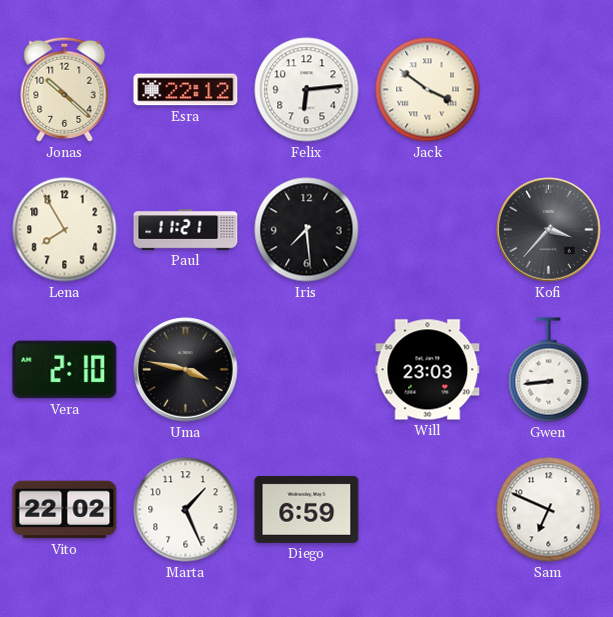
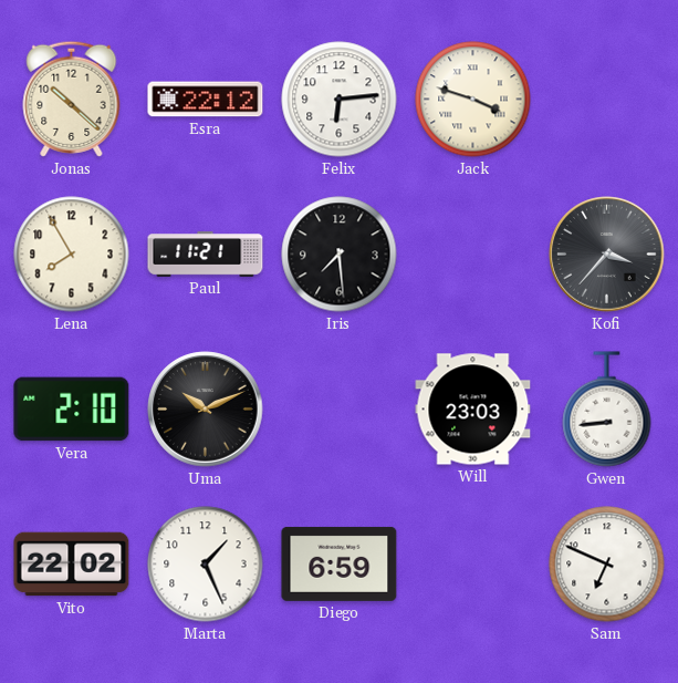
Jack: 3:51 -> 3:48
Uma: 3:47 -> 10:11
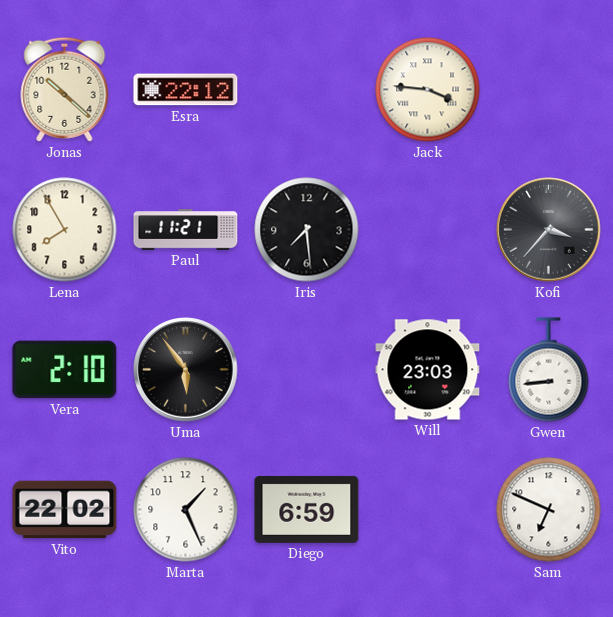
Felix: 6:14 -> none
Jack: 3:48 -> 3:46
Uma: 10:11 -> 5:54
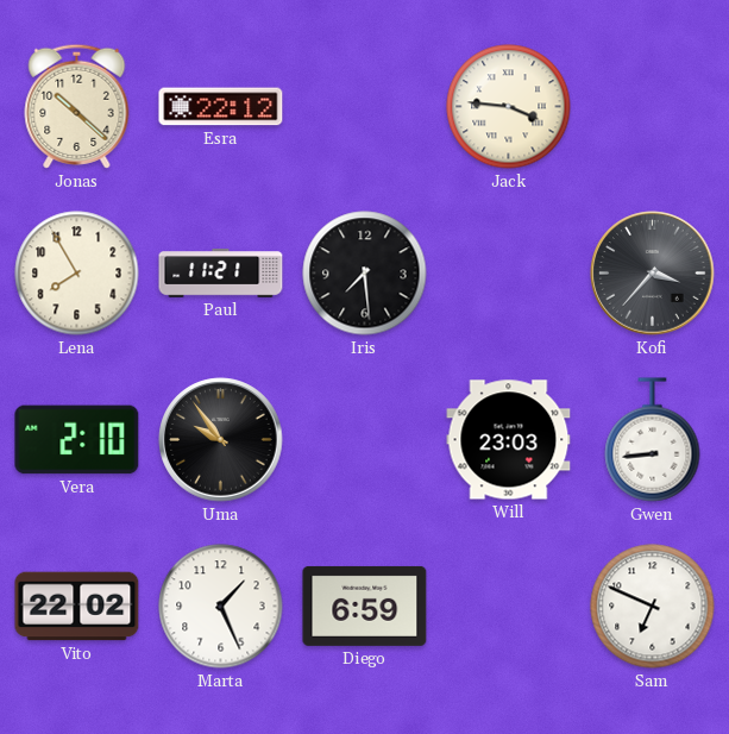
Uma: 5:54 -> 9:54
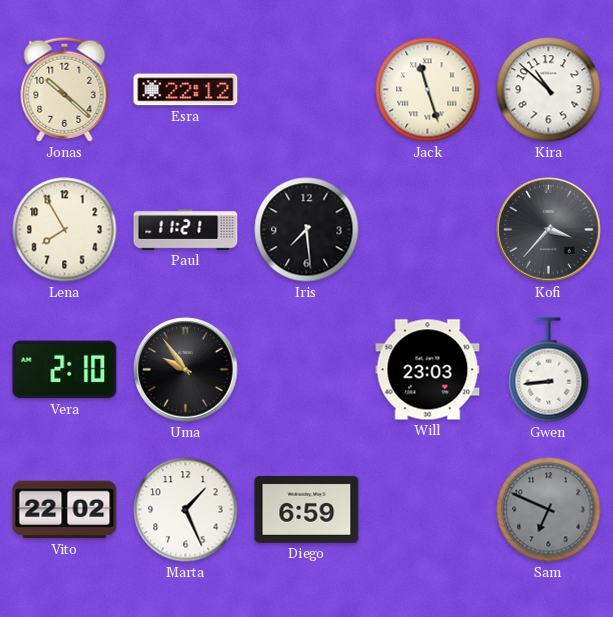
Jack: 3:46 -> 11:27
Kira: none -> 10:52
Sam dial: white -> grey
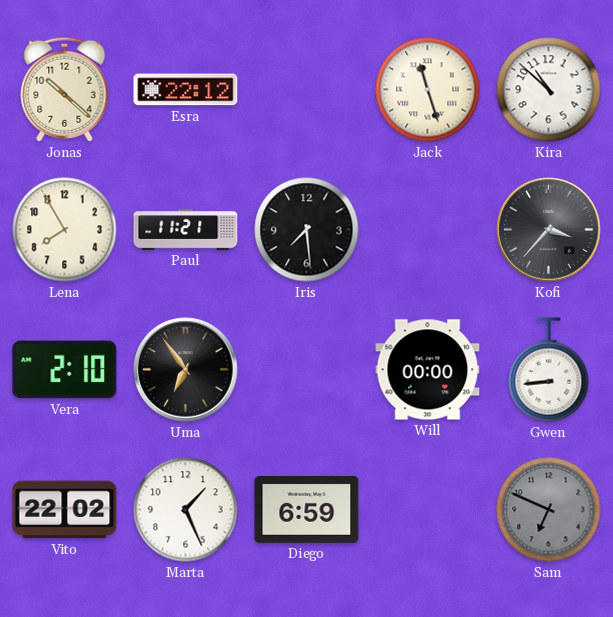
Uma: 9:54 -> 6:54
Will: 23:03 -> 00:00
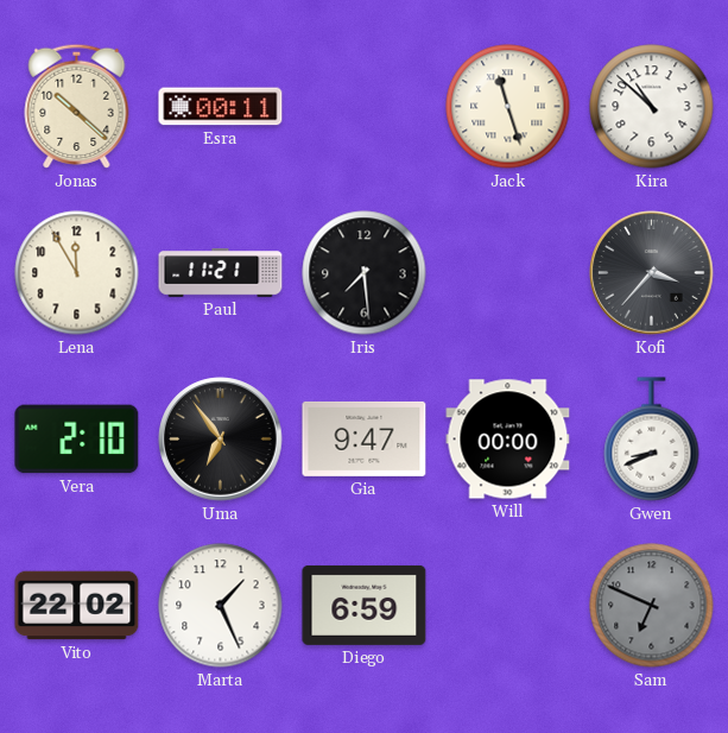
Esra: 22:12 -> 00:11
Lena: 7:55 -> 11:55
Gia: none -> 9:47
Gwen: 8:44 -> 8:41
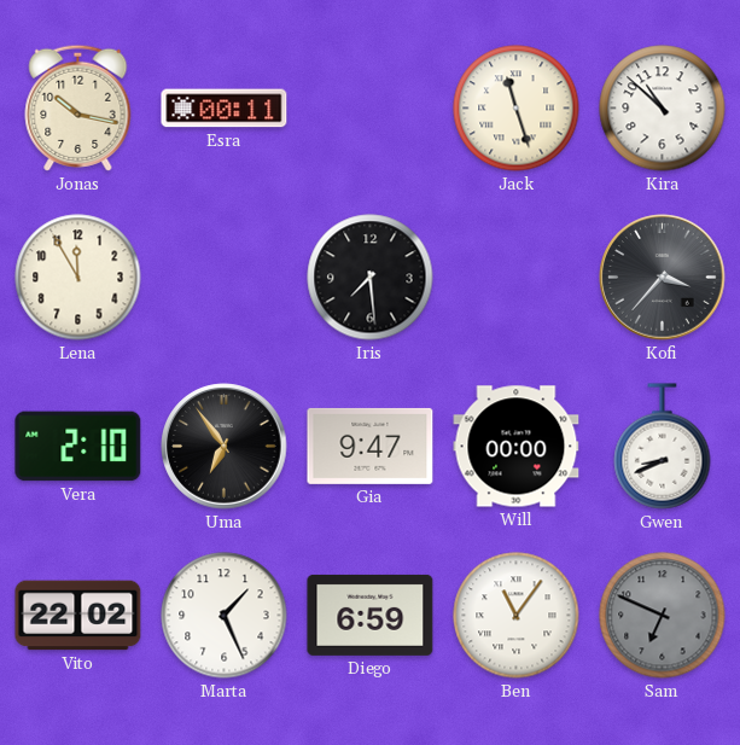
Jonas: 10:22 -> 10:17
Paul: 11:21 -> none
Ben: none -> 11:06
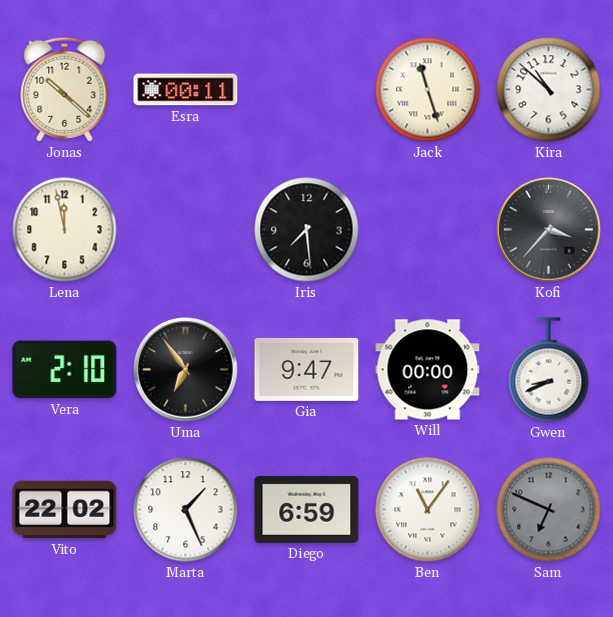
Jonas: 10:17 -> 10:22
Lena: 11:55 -> 11:58
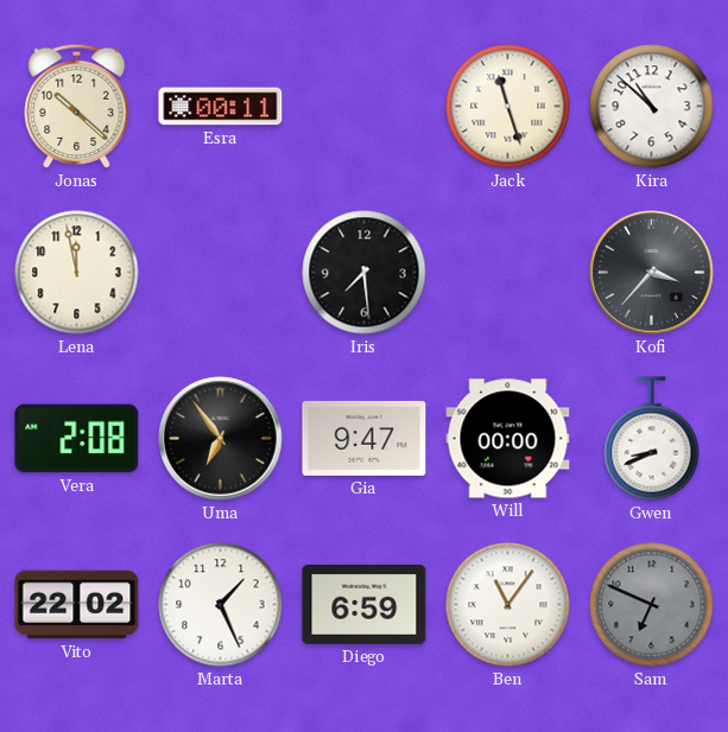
Vera: 2:10 -> 2:08
